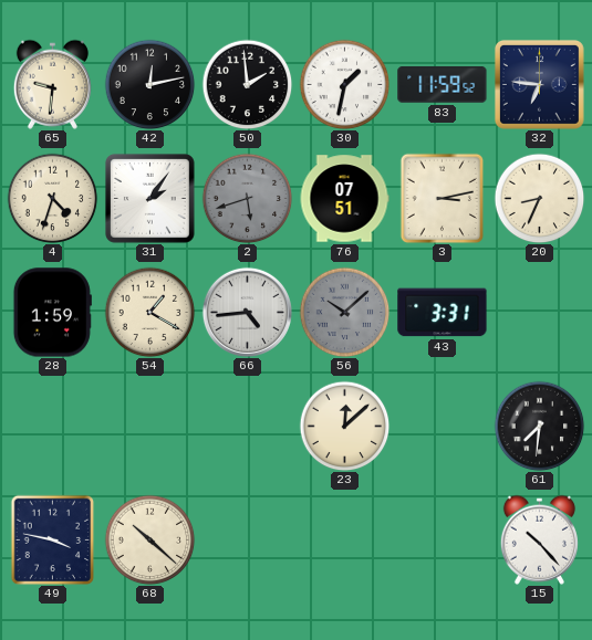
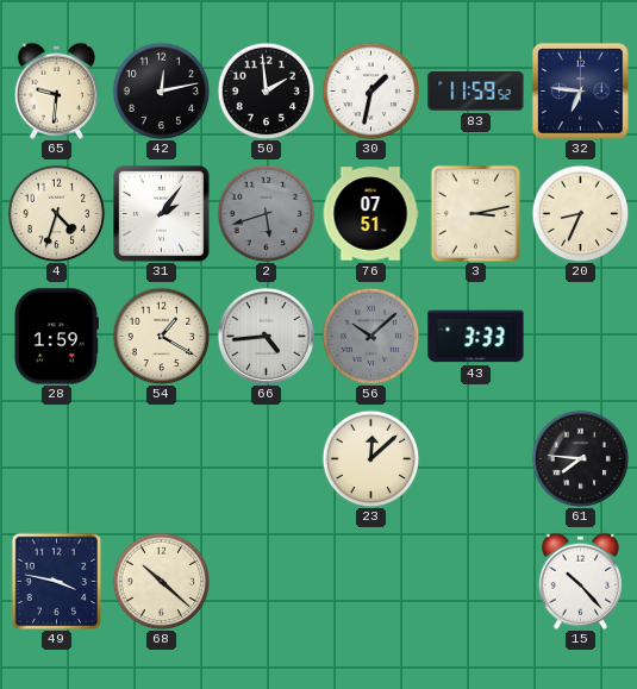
43: 3:31 -> 3:33
61: 7:31 -> 7:46
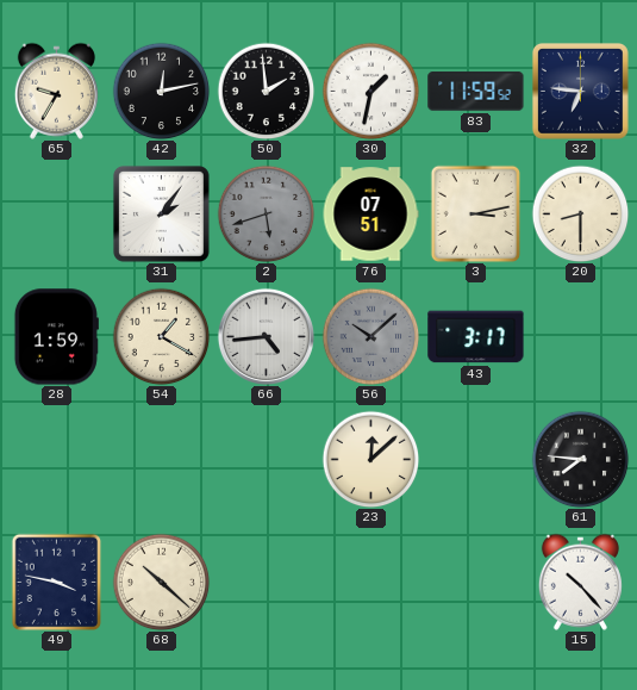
65: 9:31 -> 9:35
4: 4:33 -> none
20: 8:34 -> 8:30
43: 3:33 -> 3:17
